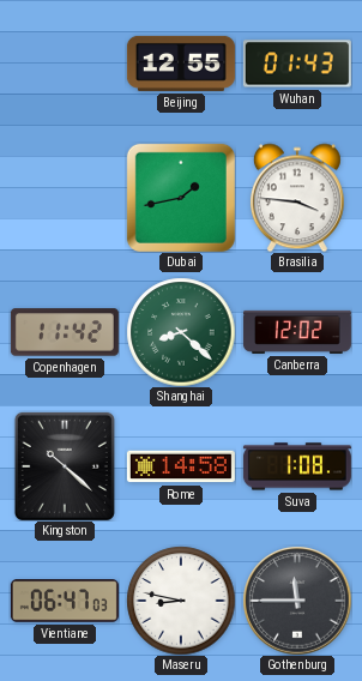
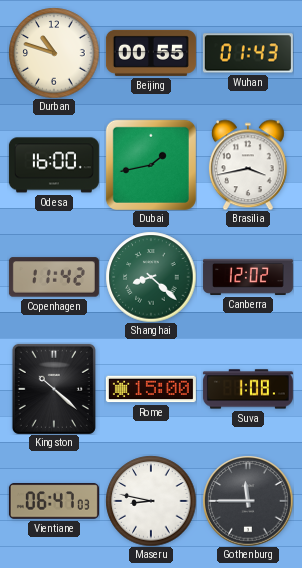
Durban: none -> 10:48
Beijing: 12:55 -> 00:55
Odesa: none -> 16:00
Brasilia: 3:46 -> 3:43
Rome: 14:58 -> 15:00
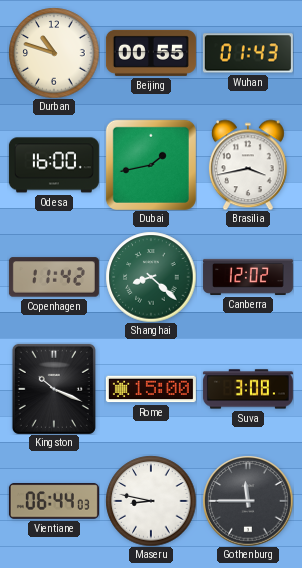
Kingston: 10:22 -> 10:19
Suva: 1:08 -> 3:08
Vientiane: 06:47 -> 06:44
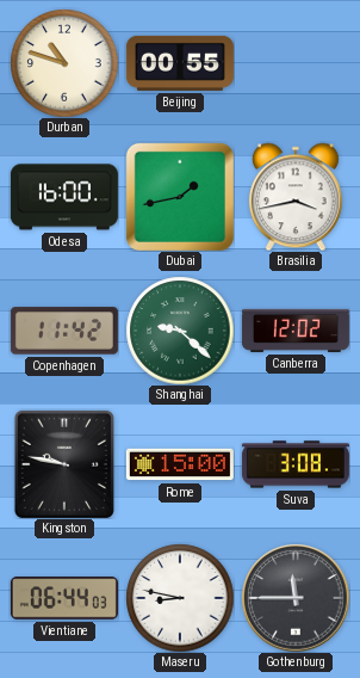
Wuhan: 01:43 -> none
Shanghai: 8:22 -> 9:22
Kingston: 10:19 -> 9:47
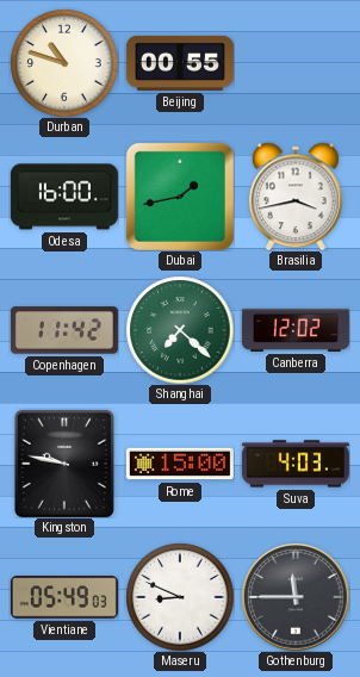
Shanghai: 9:22 -> 7:22
Suva: 3:08 -> 4:03
Vientiane: 06:44 -> 05:49
Maseru: 8:47 -> 8:49
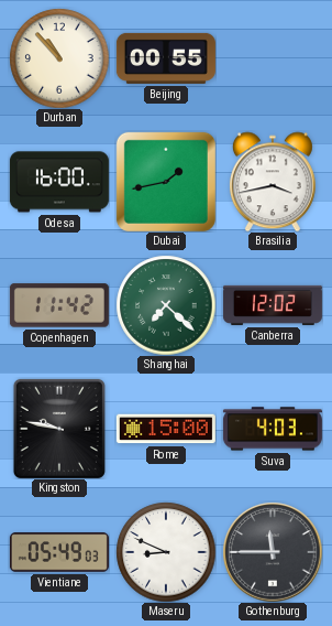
Durban: 10:48 -> 10:53
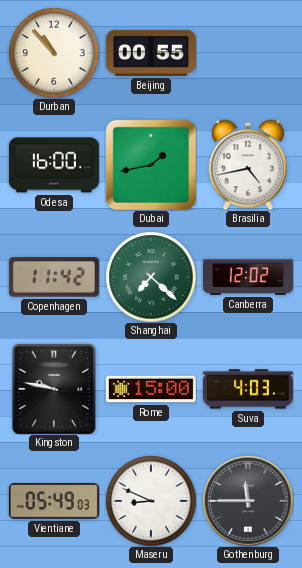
Brasilia: 3:43 -> 4:43
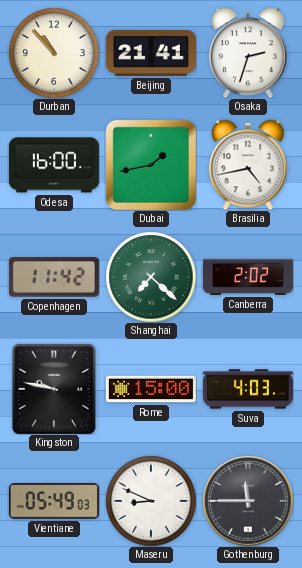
Beijing: 00:55 -> 21:41
Osaka: none -> 2:33
Canberra: 12:02 -> 2:02
